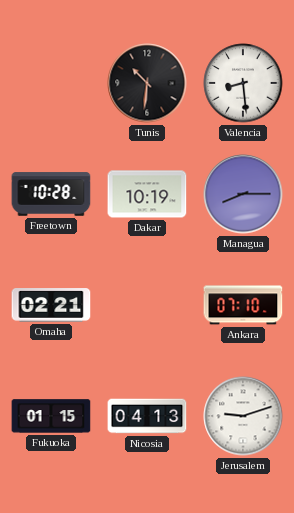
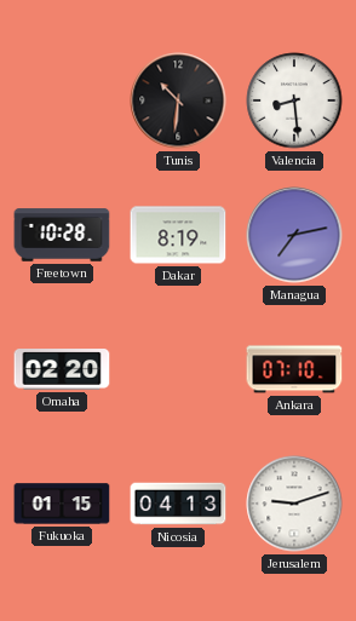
Dakar: 10:19 -> 8:19
Managua: 8:15 -> 7:13
Omaha: 02:21 -> 02:20
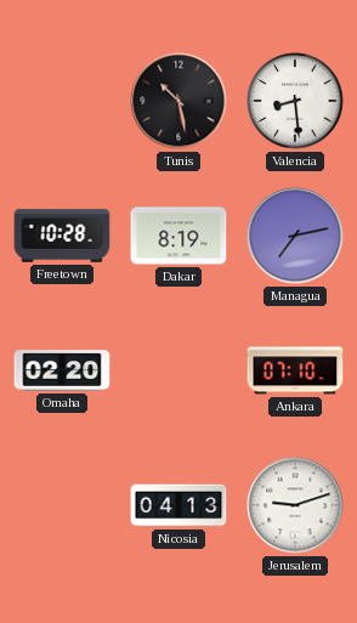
Tunis: 10:31 -> 10:28
Fukuoka: 01:15 -> none
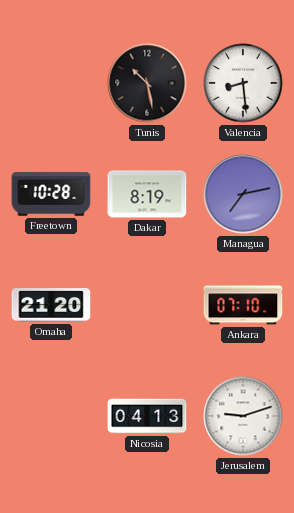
Omaha: 02:20 -> 21:20
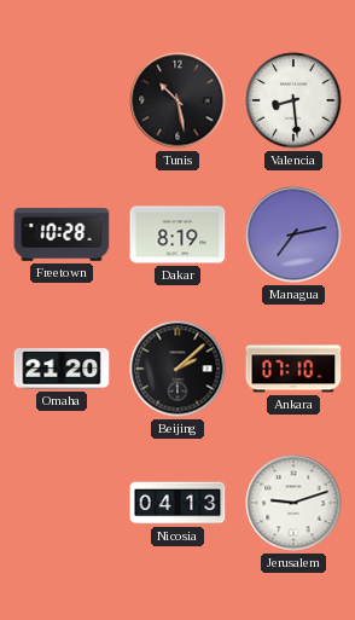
Beijing: none -> 2:08
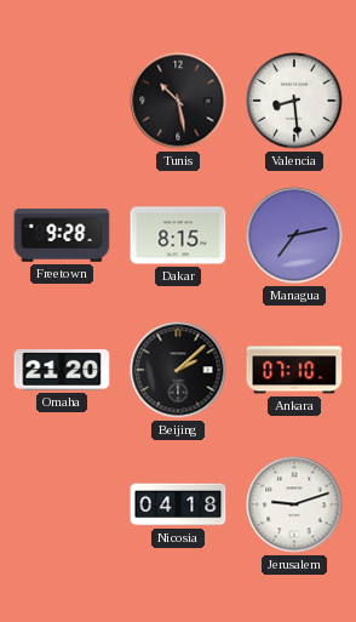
Freetown: 10:28 -> 9:28
Dakar: 8:19 -> 8:15
Nicosia: 04:13 -> 04:18
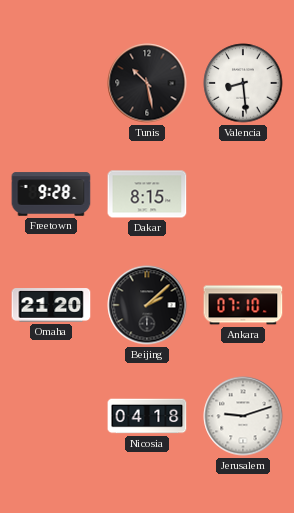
Managua: 7:13 -> none
